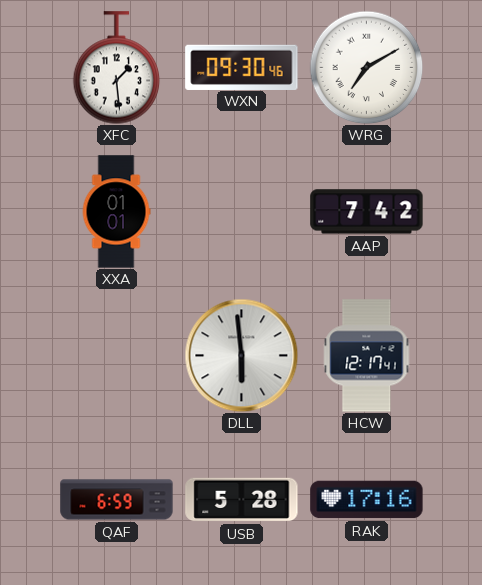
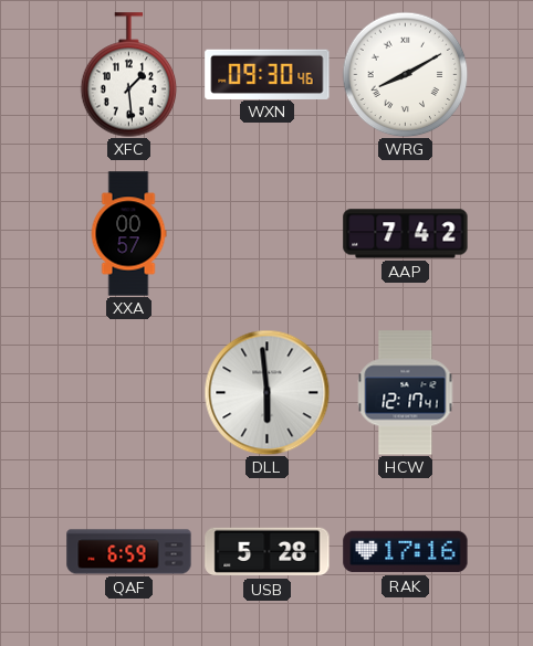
WRG: 7:10 -> 8:10
XXA: 01:01 -> 00:57
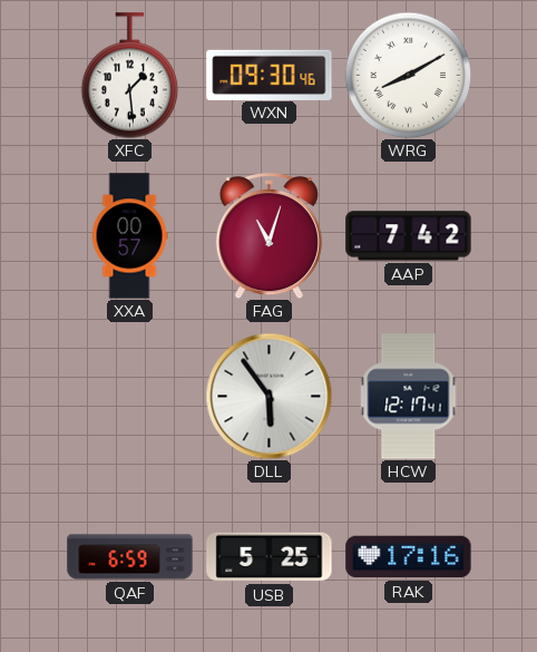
FAG: none -> 11:03
DLL: 5:59 -> 5:54
USB: 5:28 -> 5:25
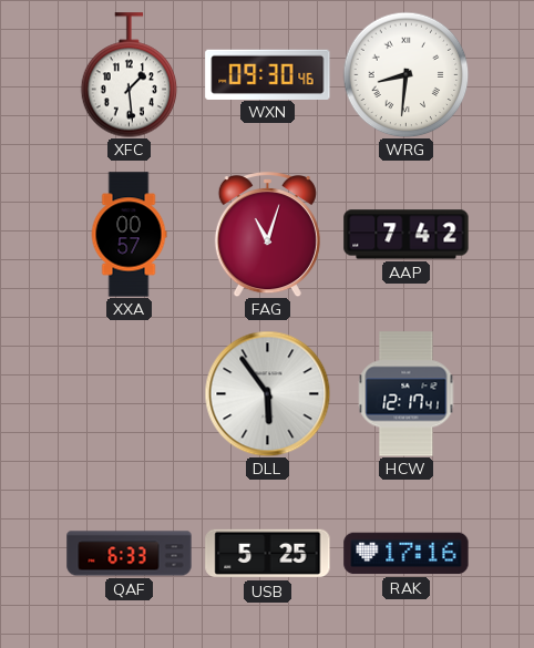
WRG: 8:10 -> 8:31
QAF: 6:59 -> 6:33
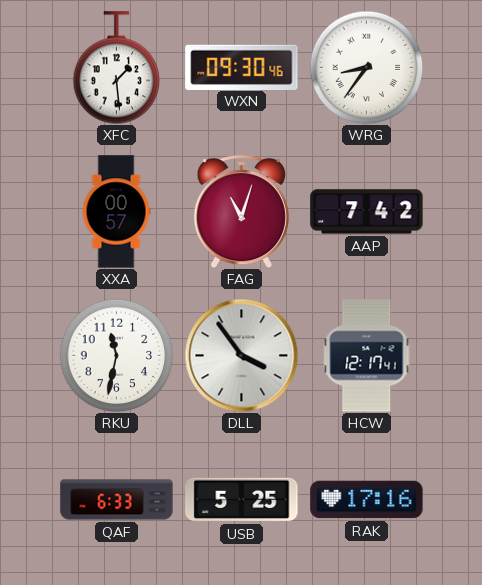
WRG: 8:31 -> 8:36
RKU: none -> 11:32
DLL: 5:54 -> 3:54
